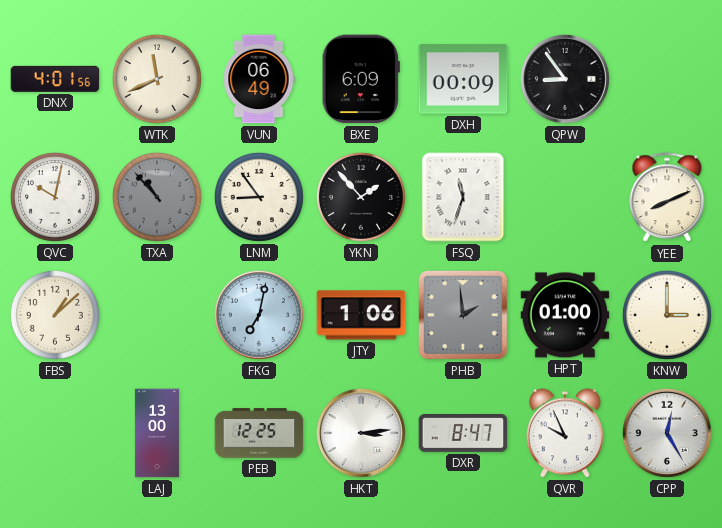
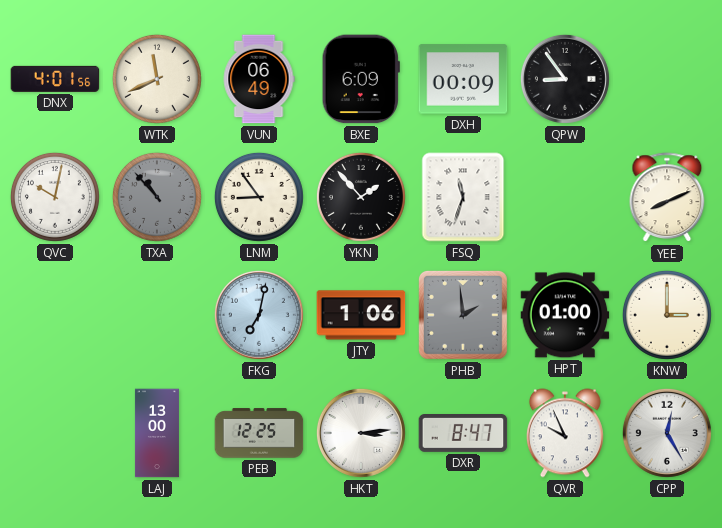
FBS: 1:08 -> none
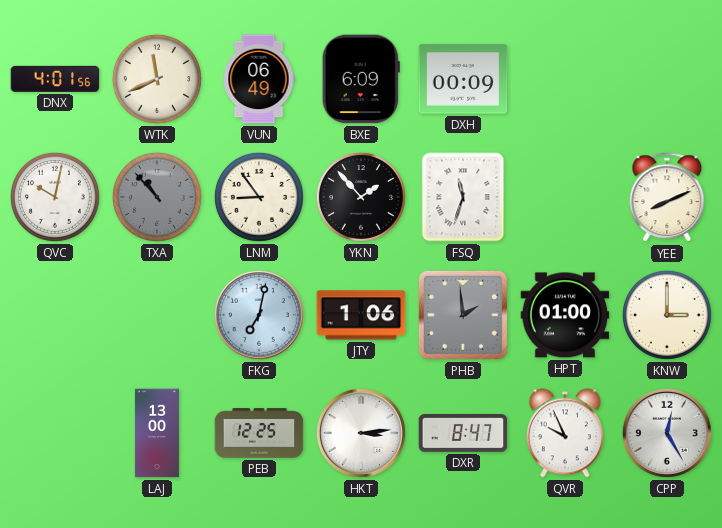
QPW: 8:54 -> none
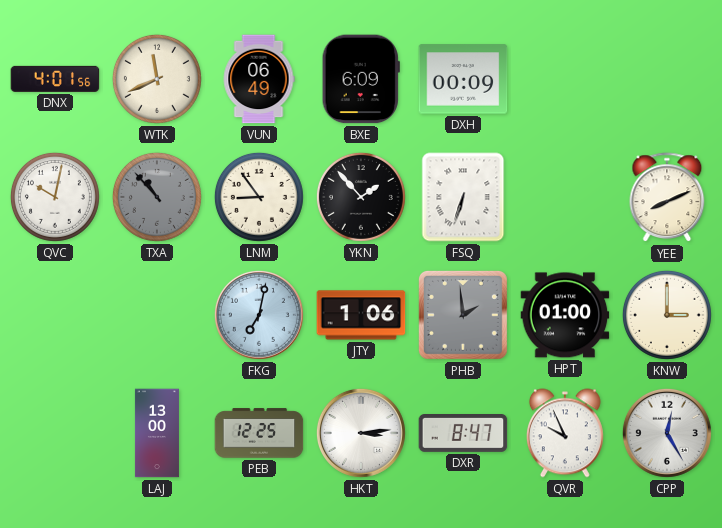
FSQ: 11:33 -> 6:33
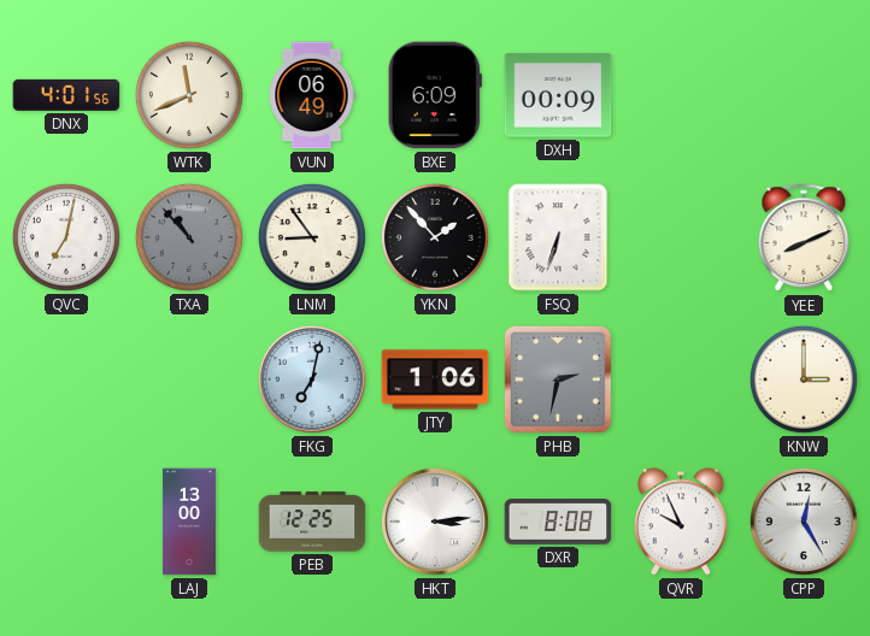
QVC: 10:02 -> 7:02
PHB: 1:59 -> 2:32
HPT: 01:00 -> none
DXR: 8:47 -> 8:08
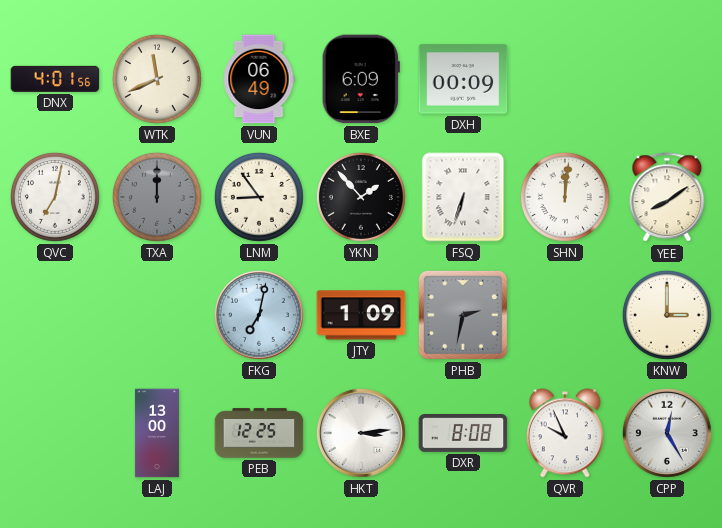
TXA: 10:53 -> 12:00
SHN: none -> 12:01
YEE: 8:11 -> 8:09
JTY: 1:06 -> 1:09
